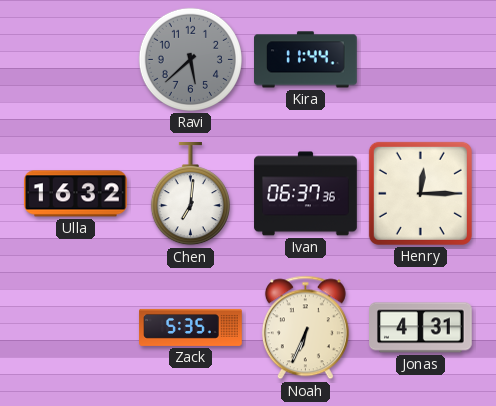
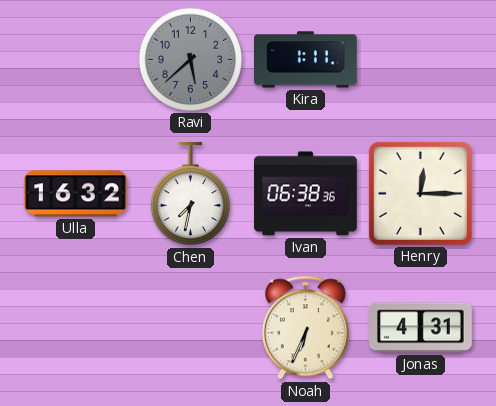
Kira: 11:44 -> 1:11
Chen: 7:01 -> 7:32
Ivan: 06:37 -> 06:38
Zack: 5:35 -> none
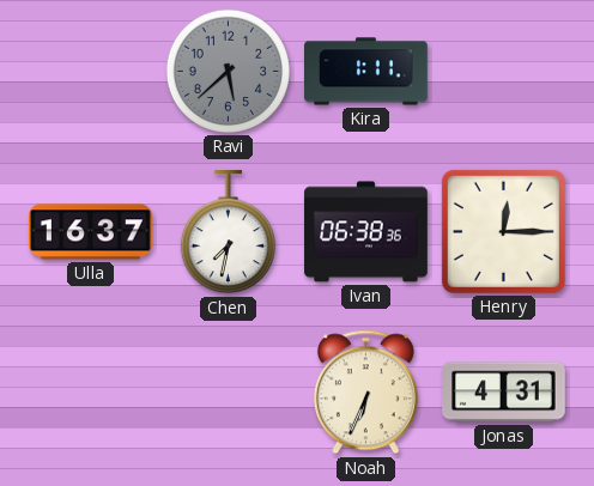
Ulla: 16:32 -> 16:37
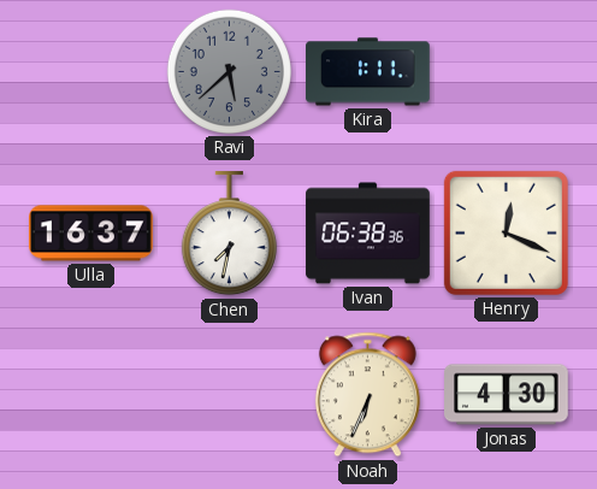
Henry: 12:15 -> 12:19
Jonas: 4:31 -> 4:30
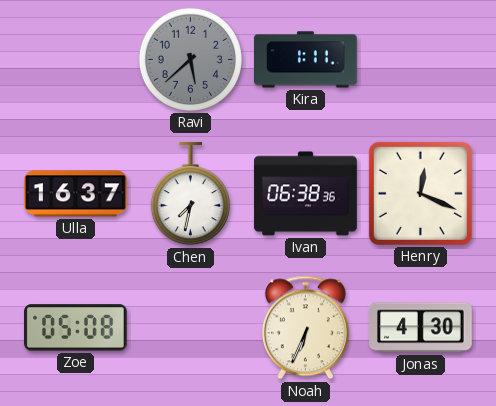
Zoe: none -> 05:08
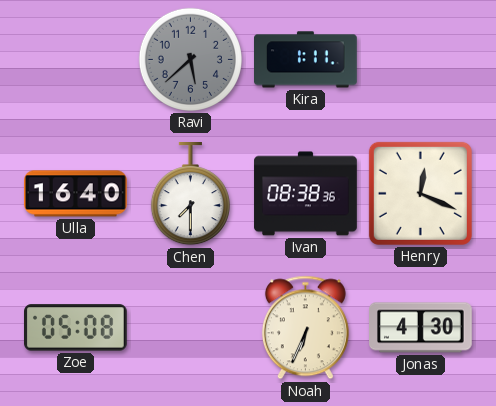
Ulla: 16:37 -> 16:40
Chen: 7:32 -> 7:30
Ivan: 06:38 -> 08:38
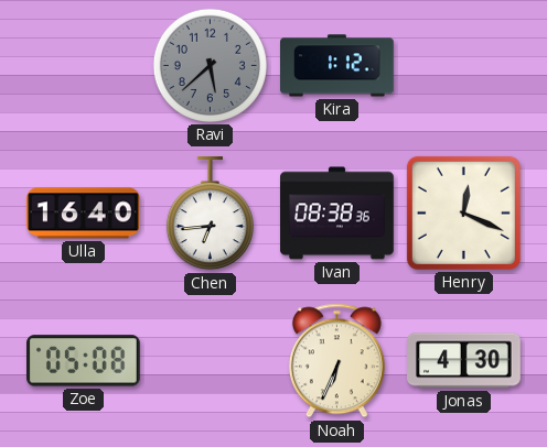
Kira: 1:11 -> 1:12
Chen: 7:30 -> 6:44
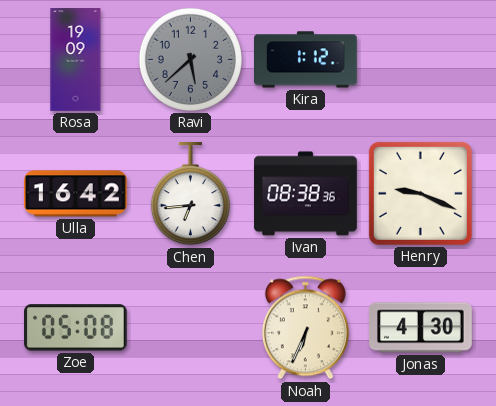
Rosa: none -> 19:09
Ulla: 16:40 -> 16:42
Henry: 12:19 -> 9:19
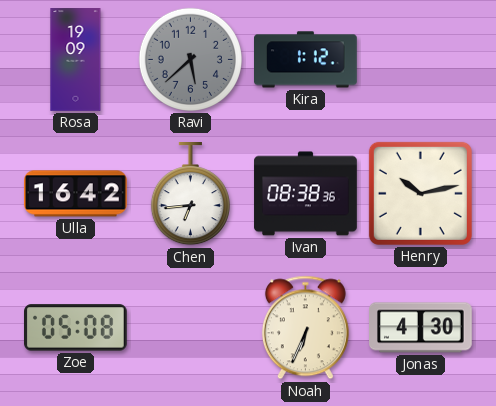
Henry: 9:19 -> 10:13
